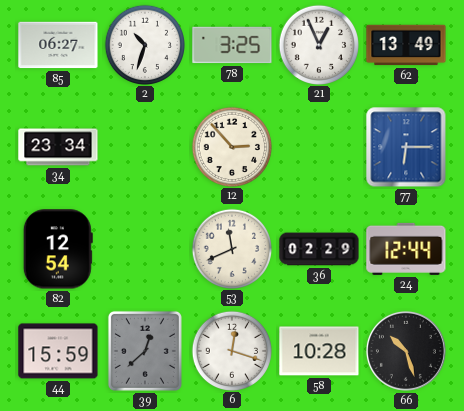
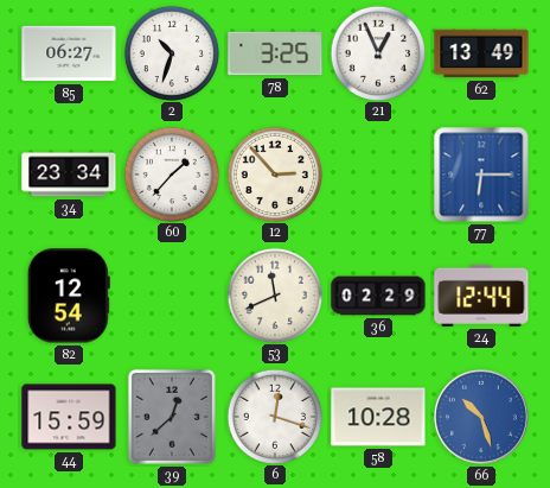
60: none -> 1:37
66 dial: black -> blue
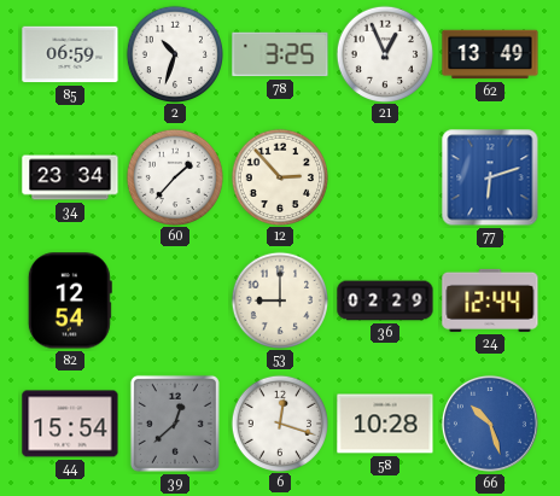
85: 06:27 -> 06:59
77: 6:15 -> 6:12
53: 11:41 -> 9:00
44: 15:59 -> 15:54
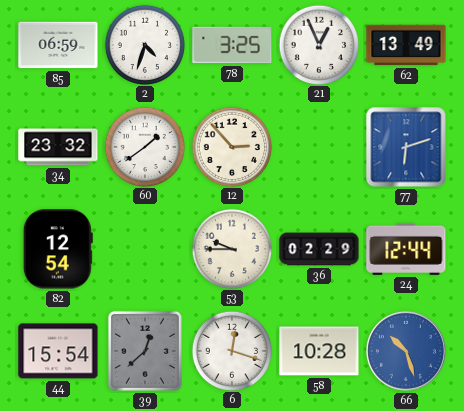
2: 10:33 -> 4:33
34: 23:34 -> 23:32
60: 1:37 -> 1:39
53: 9:00 -> 9:45
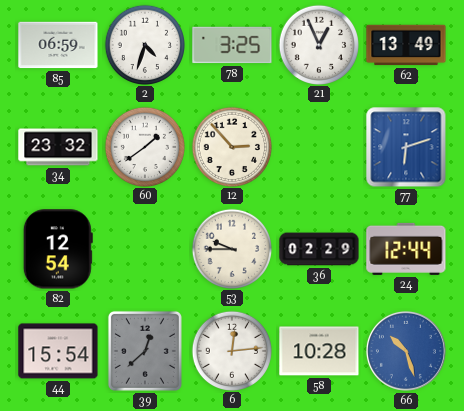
6: 12:18 -> 12:14
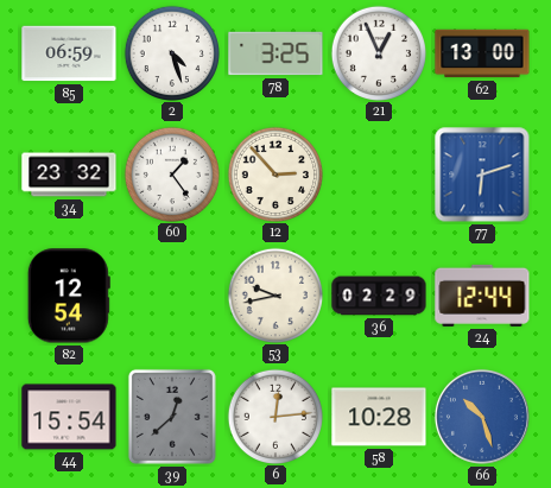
2: 4:33 -> 4:27
62: 13:49 -> 13:00
60: 1:39 -> 1:24
53: 9:45 -> 9:43
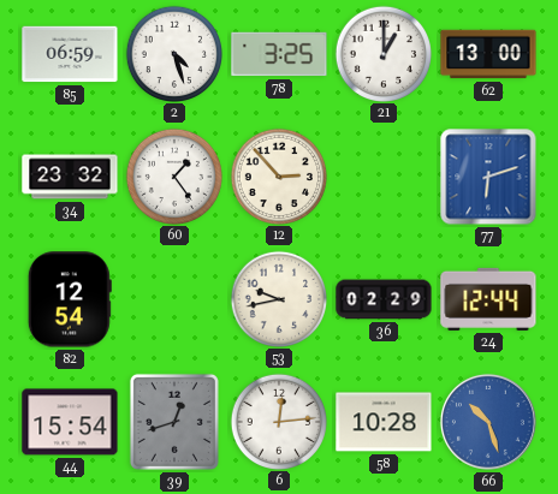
21: 12:56 -> 1:00
39: 12:38 -> 12:42
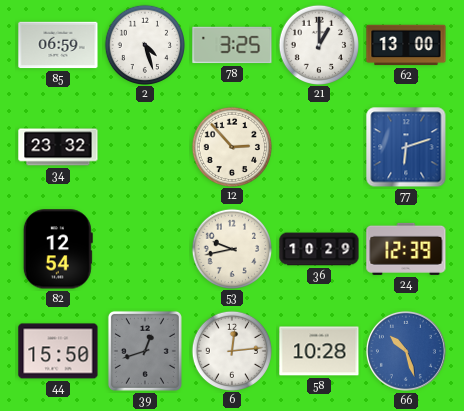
60: 1:24 -> none
36: 02:29 -> 10:29
24: 12:44 -> 12:39
44: 15:54 -> 15:50
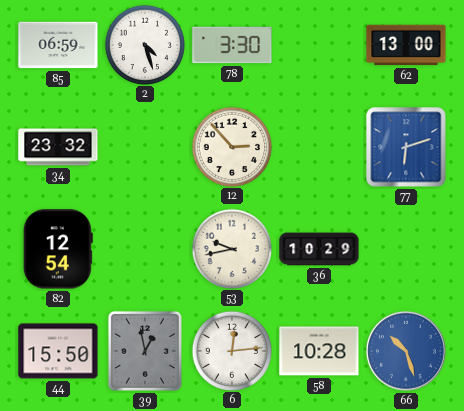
78: 3:25 -> 3:30
21: 1:00 -> none
24: 12:39 -> none
39: 12:42 -> 12:58
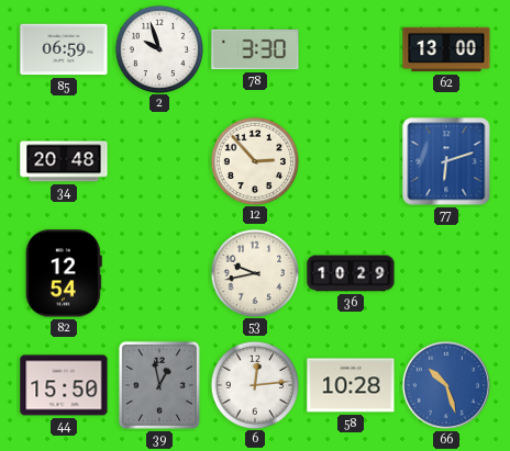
2: 4:27 -> 9:57
34: 23:32 -> 20:48
